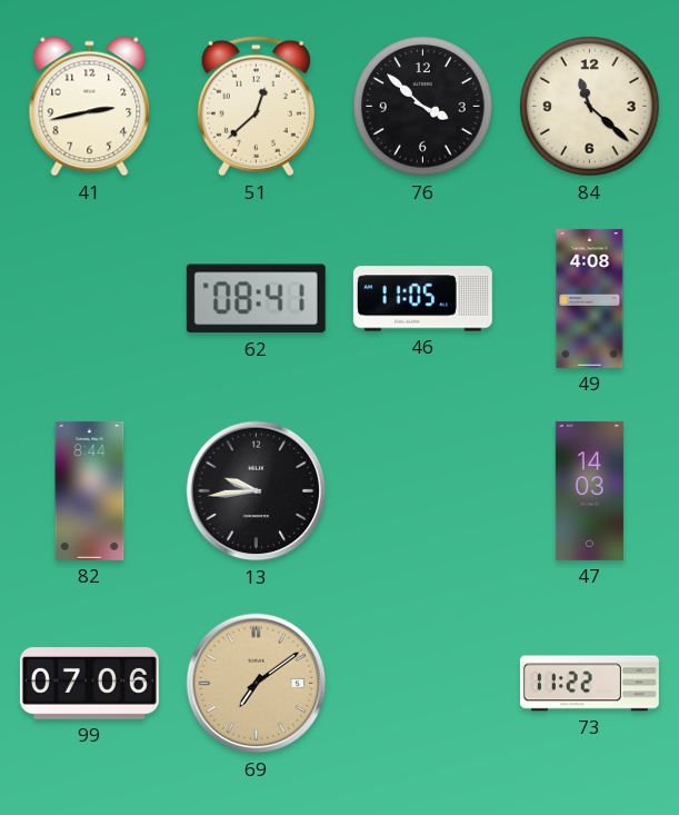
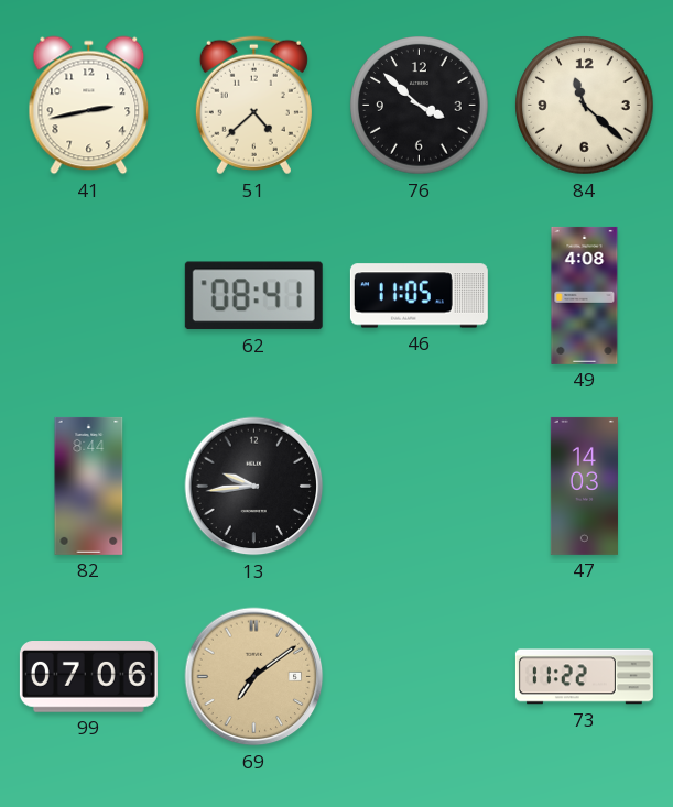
51: 12:38 -> 4:38
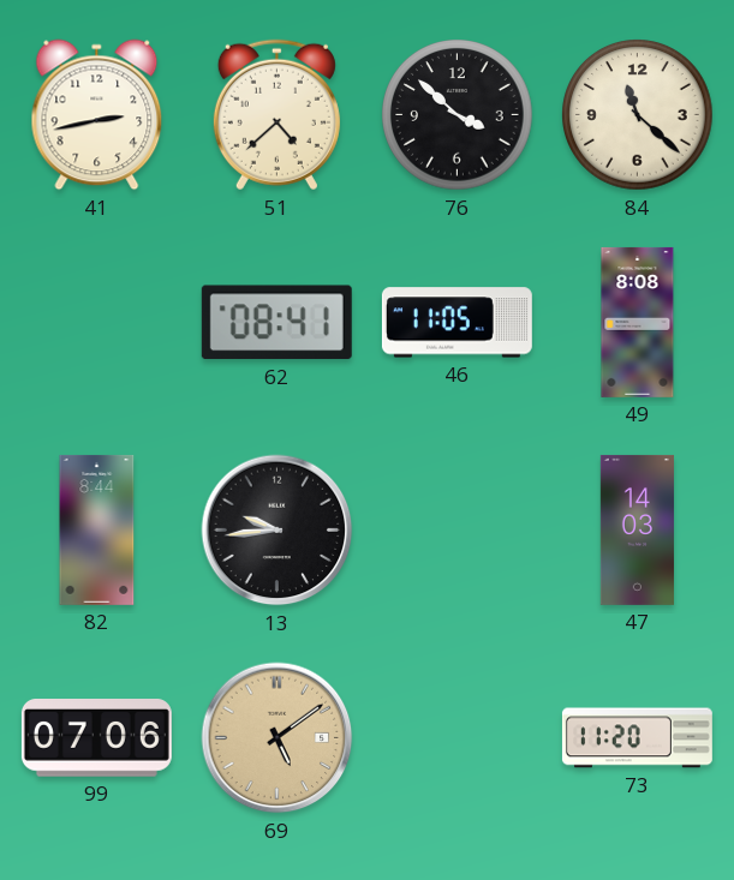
49: 4:08 -> 8:08
69: 7:09 -> 5:09
73: 11:22 -> 11:20
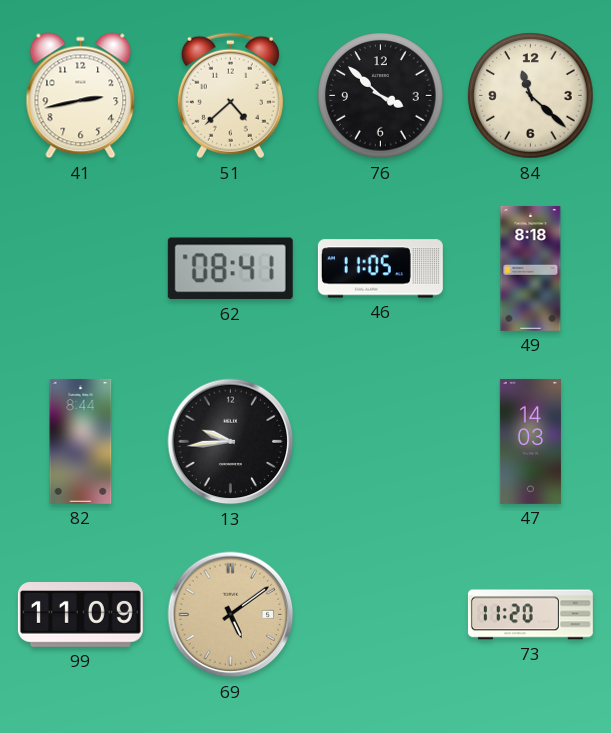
49: 8:08 -> 8:18
99: 07:06 -> 11:09
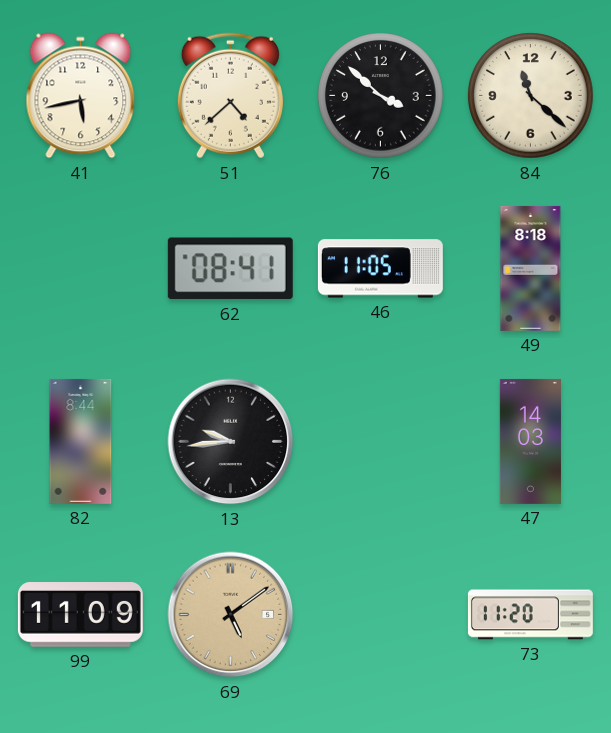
41: 2:43 -> 5:43
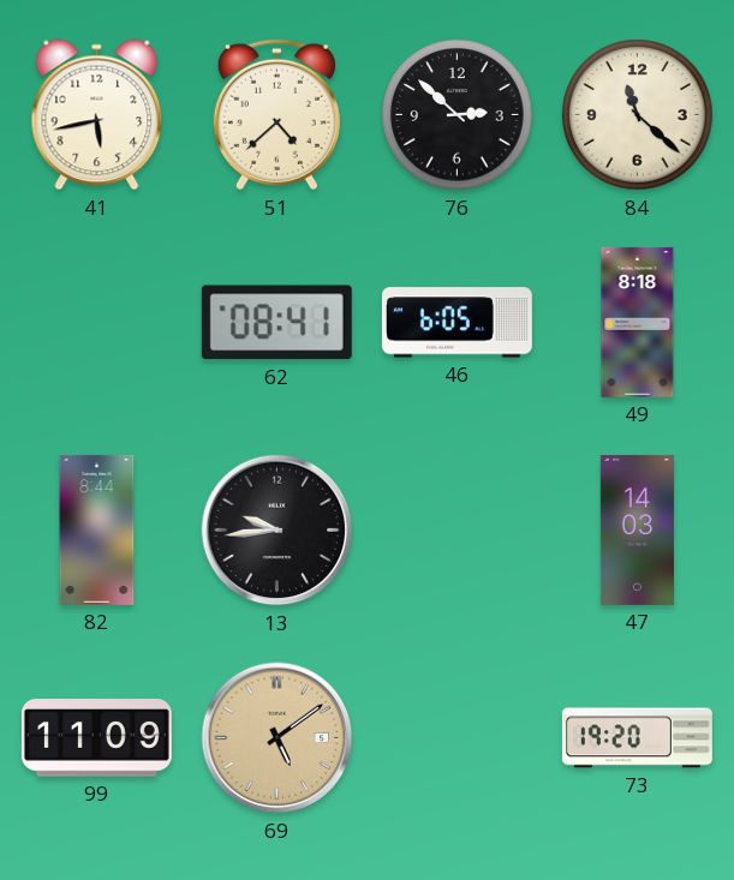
76: 3:52 -> 2:52
46: 11:05 -> 6:05
73: 11:20 -> 19:20
